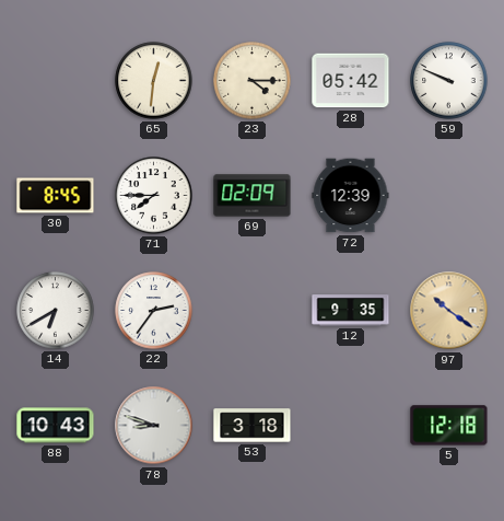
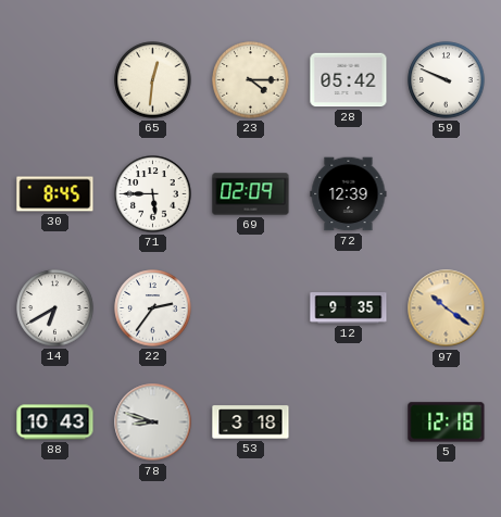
71: 7:45 -> 5:45
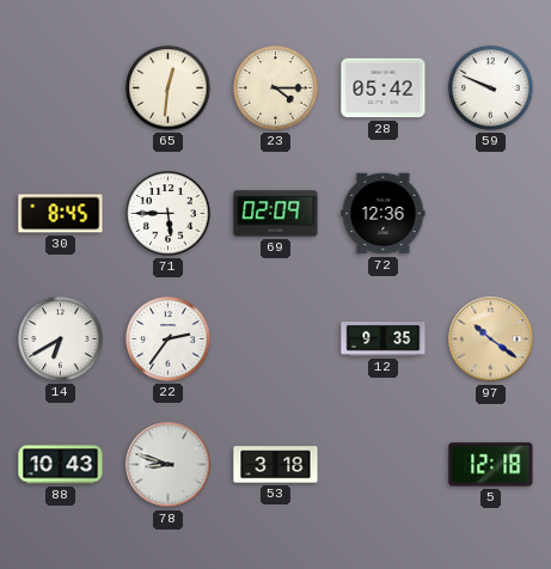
72: 12:39 -> 12:36
